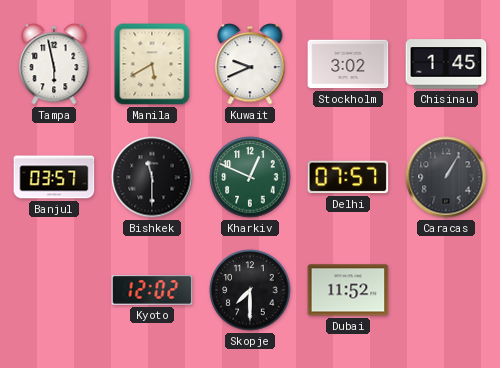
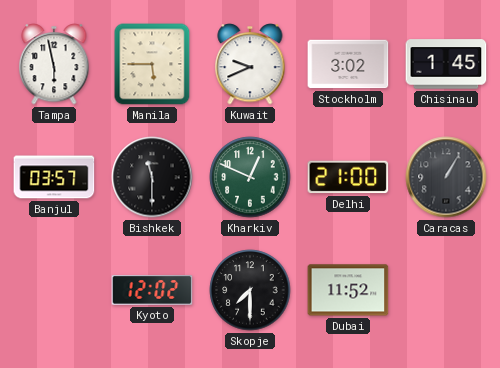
Manila: 5:40 -> 5:45
Delhi: 07:57 -> 21:00
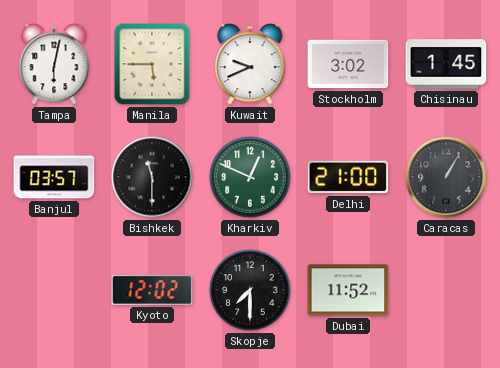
Tampa: 5:58 -> 6:02
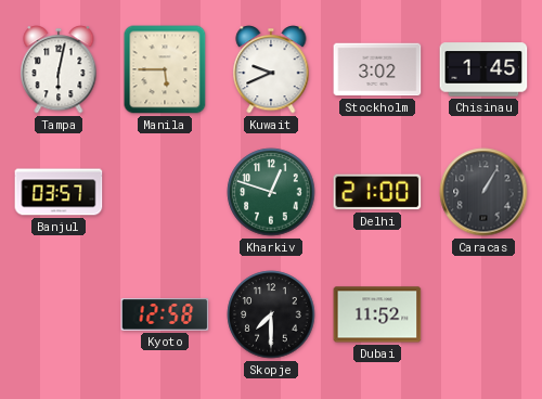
Bishkek: 11:30 -> none
Kharkiv: 12:49 -> 12:48
Kyoto: 12:02 -> 12:58
